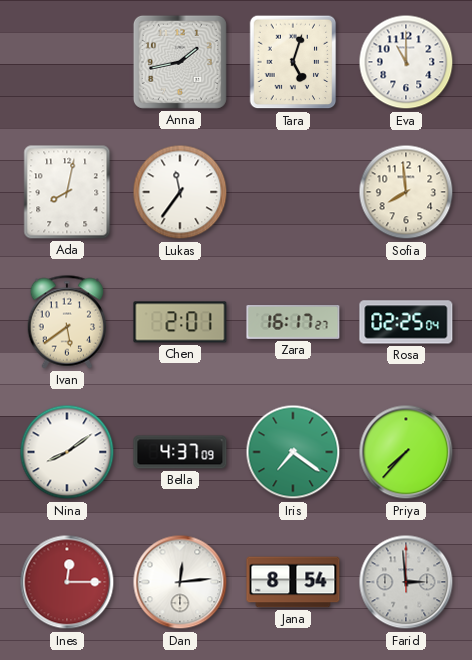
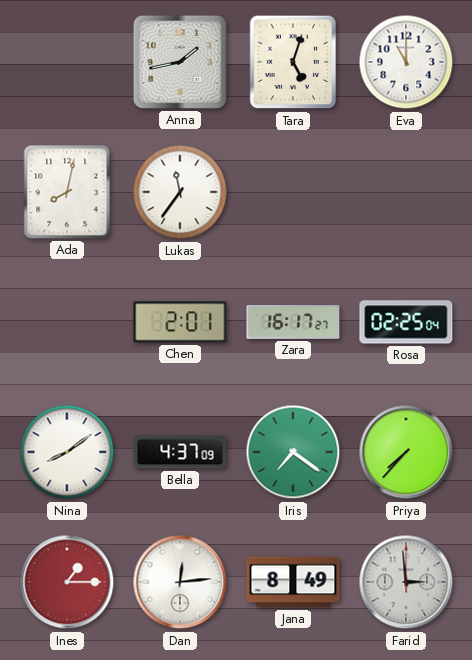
Sofia: 7:59 -> none
Ivan: 5:39 -> none
Ines: 12:15 -> 1:15
Jana: 8:54 -> 8:49
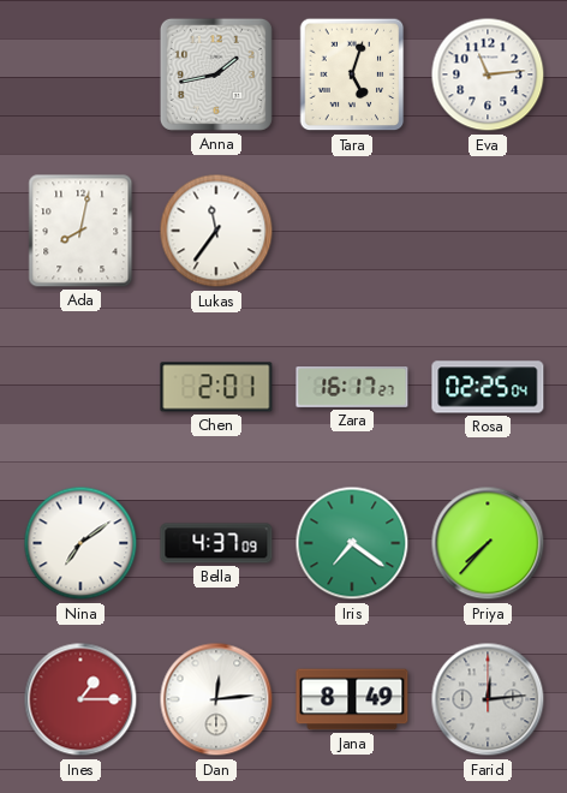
Eva: 11:00 -> 11:14
Nina: 8:09 -> 7:09
Farid: 2:59 -> 12:14
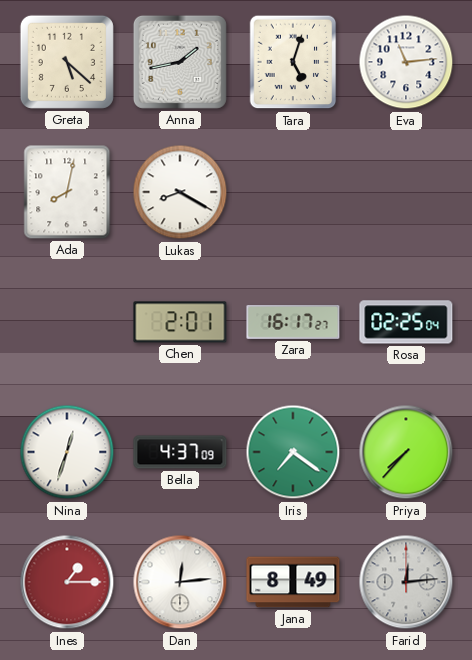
Greta: none -> 5:22
Lukas: 11:36 -> 8:20
Nina: 7:09 -> 12:33
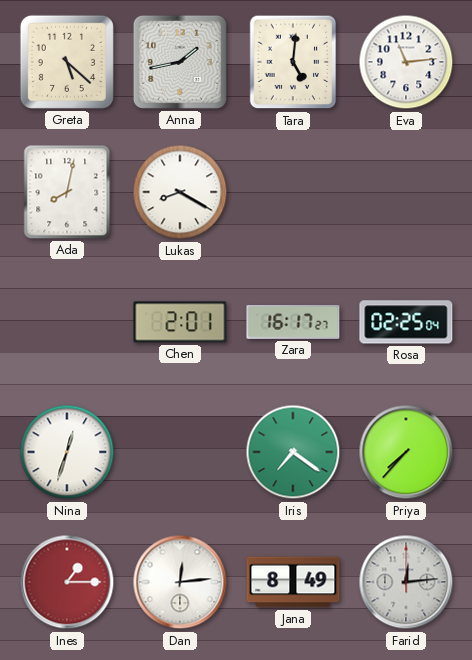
Tara: 5:03 -> 5:01
Bella: 4:37 -> none
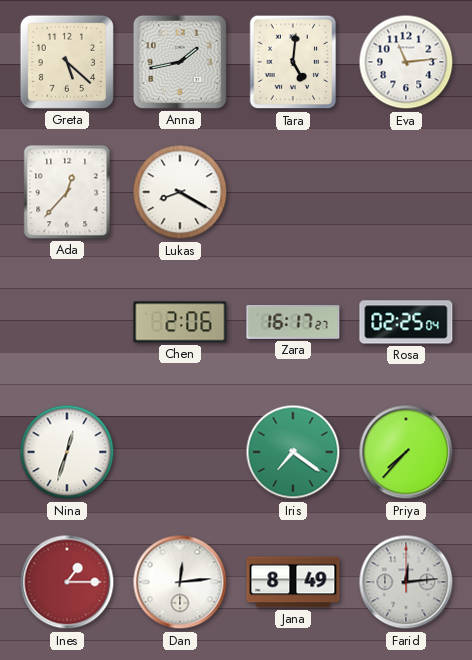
Ada: 8:02 -> 12:37
Chen: 2:01 -> 2:06
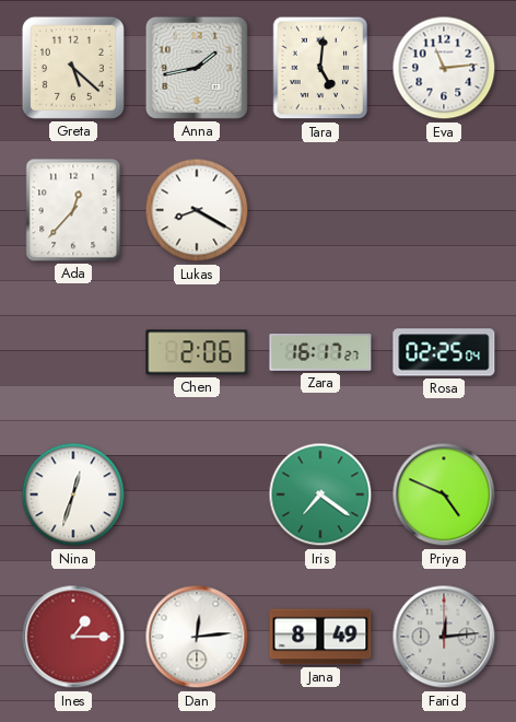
Priya: 7:37 -> 4:49
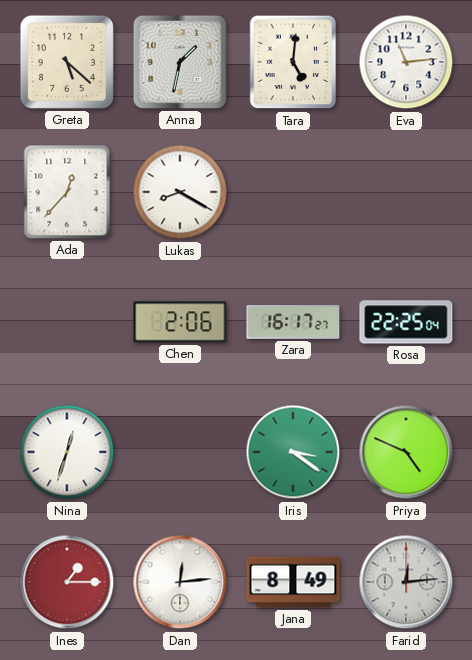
Anna: 1:43 -> 1:32
Rosa: 02:25 -> 22:25
Iris: 7:21 -> 3:21
